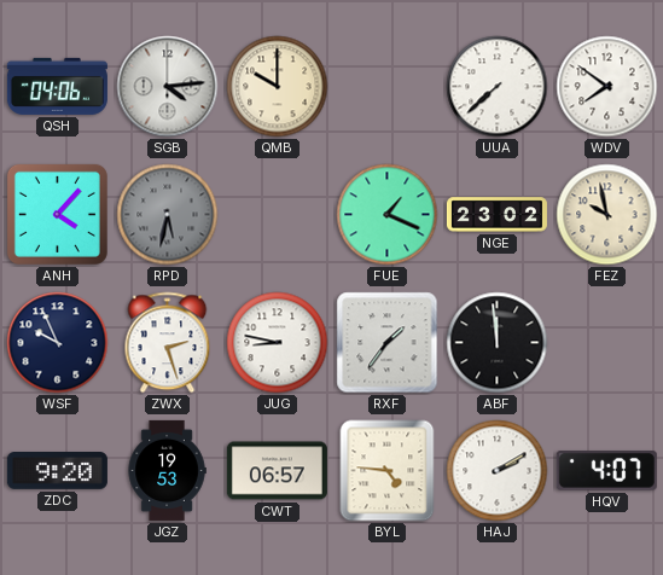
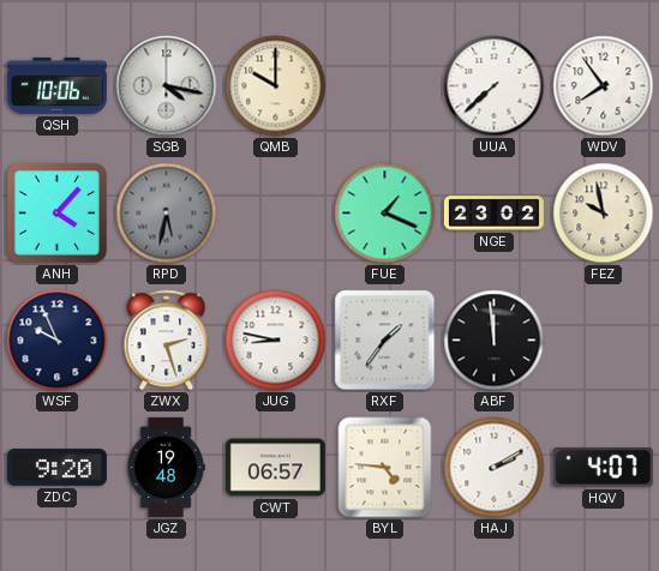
QSH: 04:06 -> 10:06
SGB: 4:14 -> 4:17
WDV: 7:51 -> 7:54
JGZ: 19:53 -> 19:48
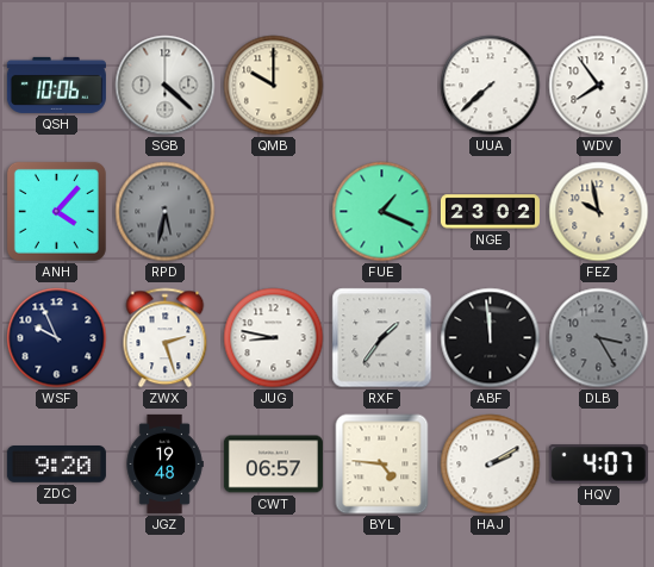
SGB: 4:17 -> 4:22
DLB: none -> 3:25
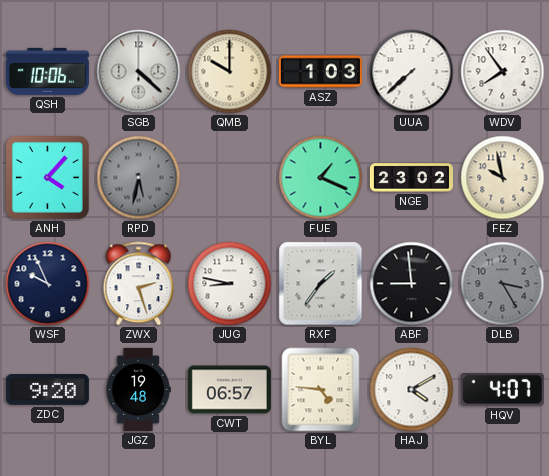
ASZ: none -> 1:03
ABF: 11:59 -> 8:59
HAJ: 2:10 -> 4:10
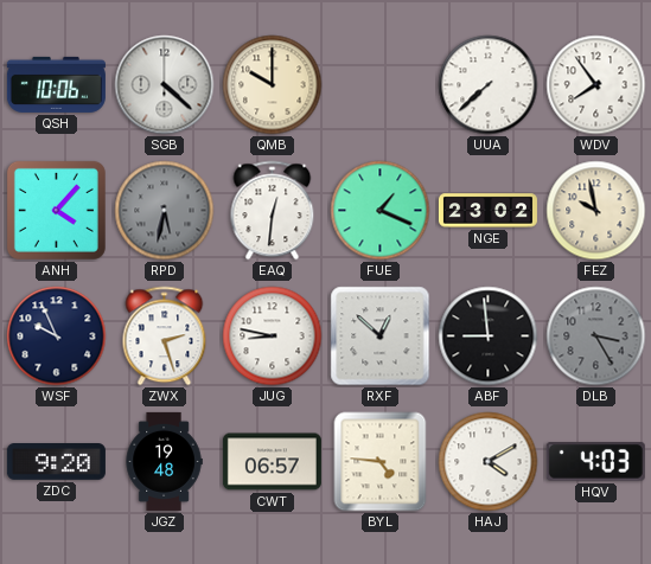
ASZ: 1:03 -> none
EAQ: none -> 12:31
RXF: 1:36 -> 12:52
HQV: 4:07 -> 4:03
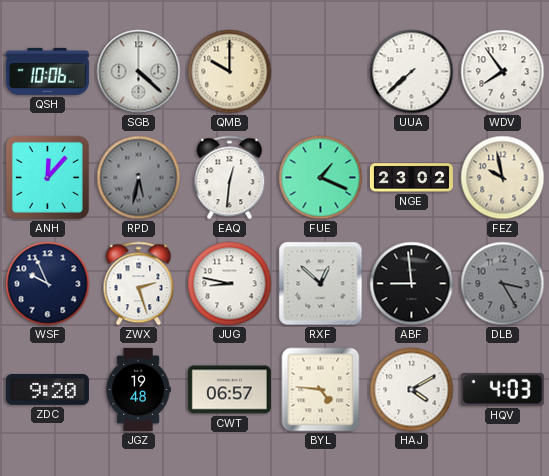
ANH: 4:07 -> 12:07
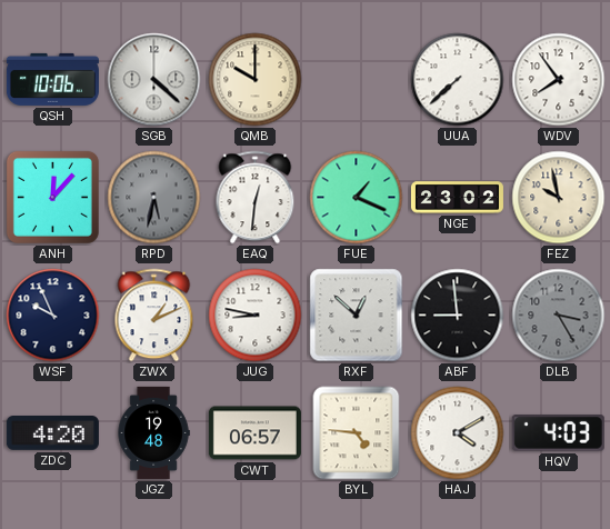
ZWX: 2:27 -> 1:11
ZDC: 9:20 -> 4:20
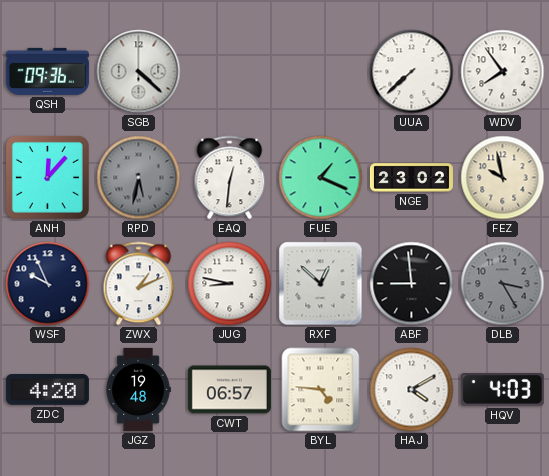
QSH: 10:06 -> 09:36
QMB: 10:00 -> none
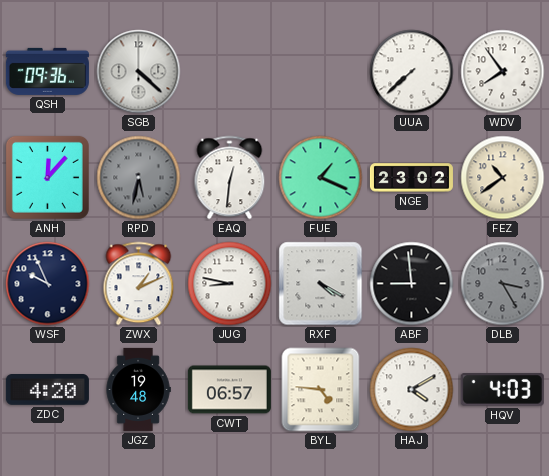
FEZ: 9:58 -> 10:39
RXF: 12:52 -> 4:20
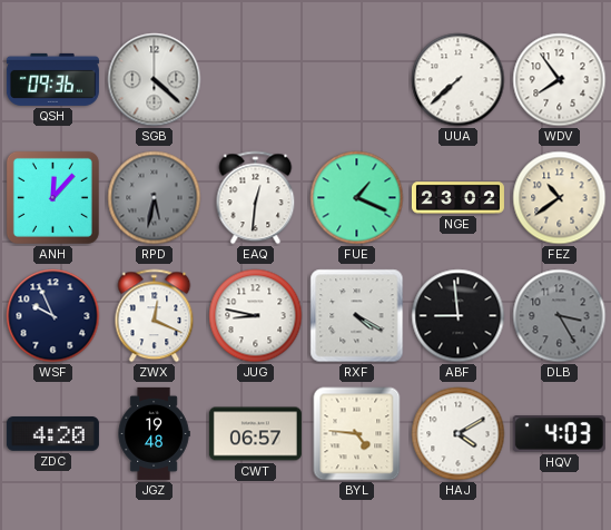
ZWX: 1:11 -> 12:19
